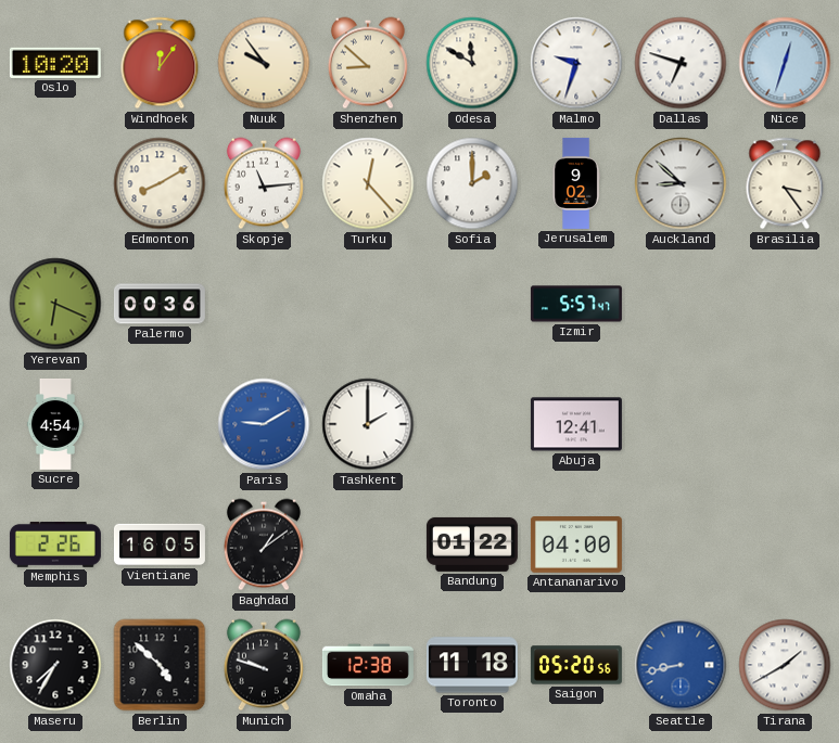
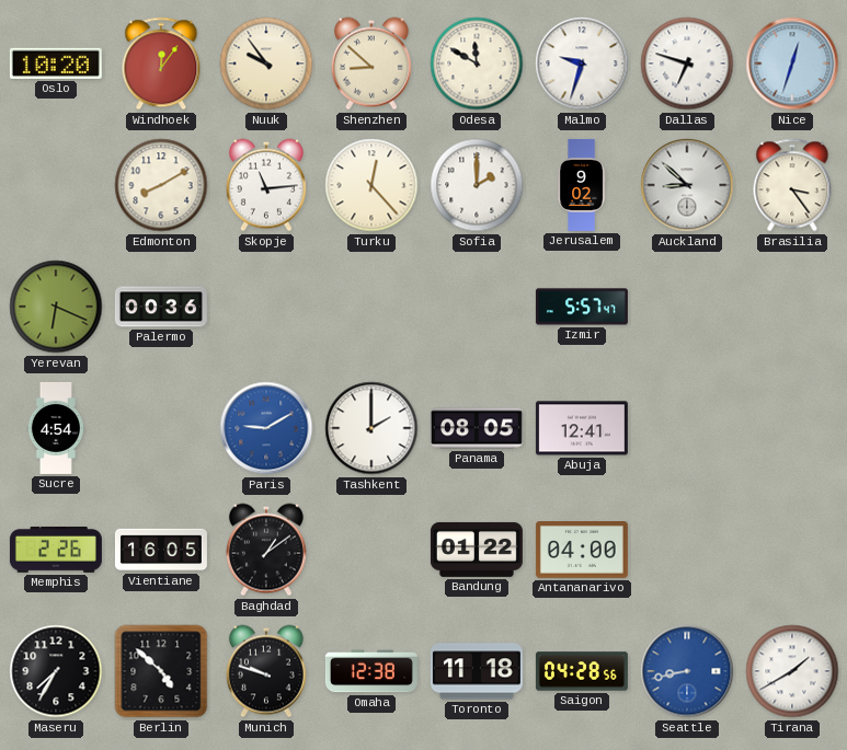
Panama: none -> 08:05
Saigon: 05:20 -> 04:28
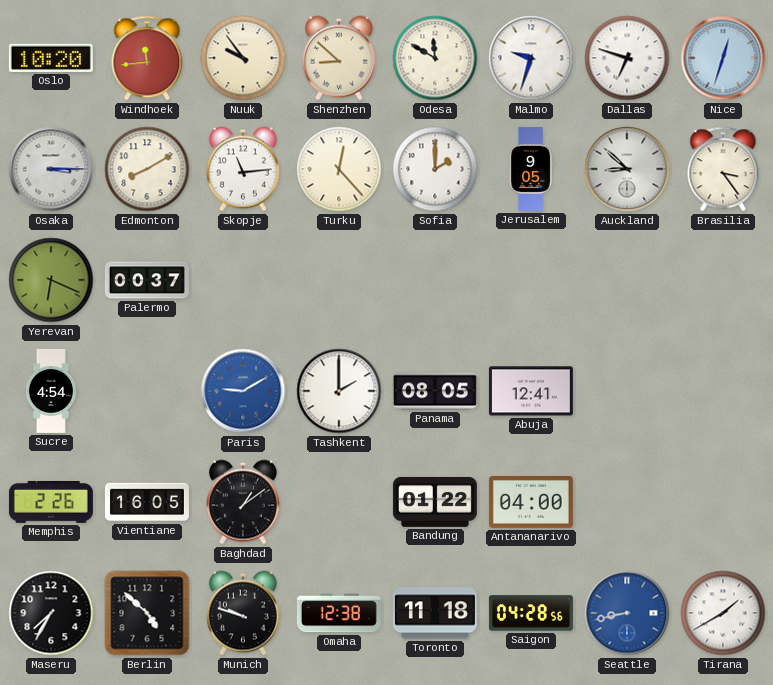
Windhoek: 12:06 -> 11:44
Osaka: none -> 3:15
Jerusalem: 9:02 -> 9:05
Palermo: 00:36 -> 00:37
Izmir: 5:57 -> none
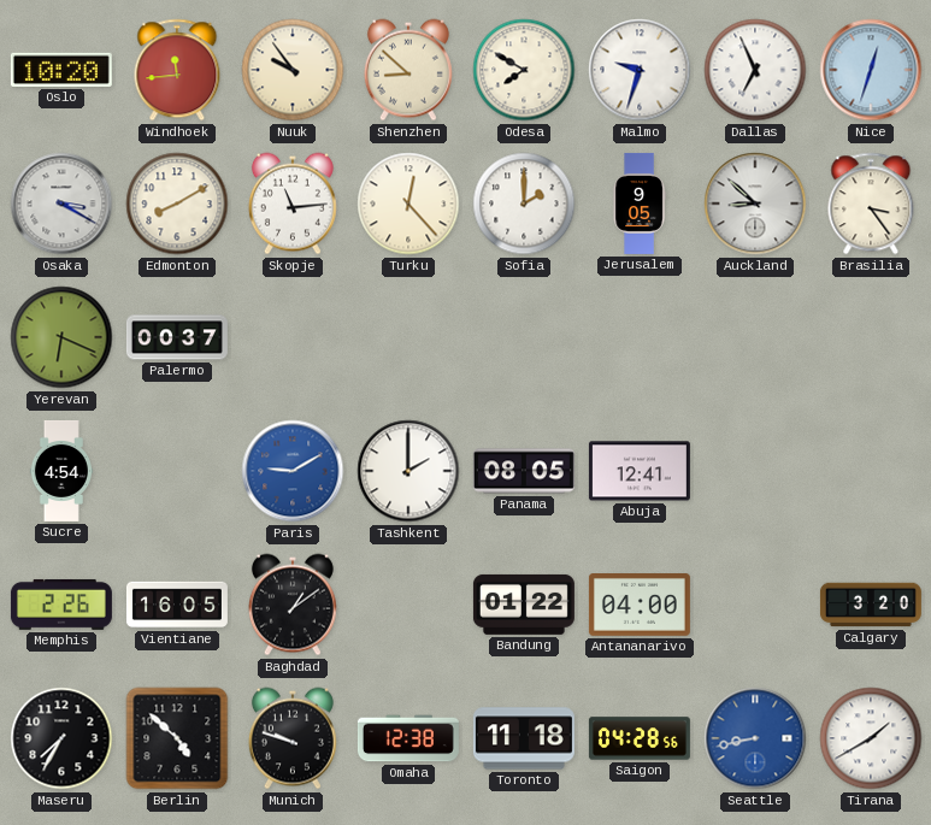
Odesa: 11:50 -> 7:50
Dallas: 6:48 -> 6:56
Osaka: 3:15 -> 3:20
Calgary: none -> 3:20
